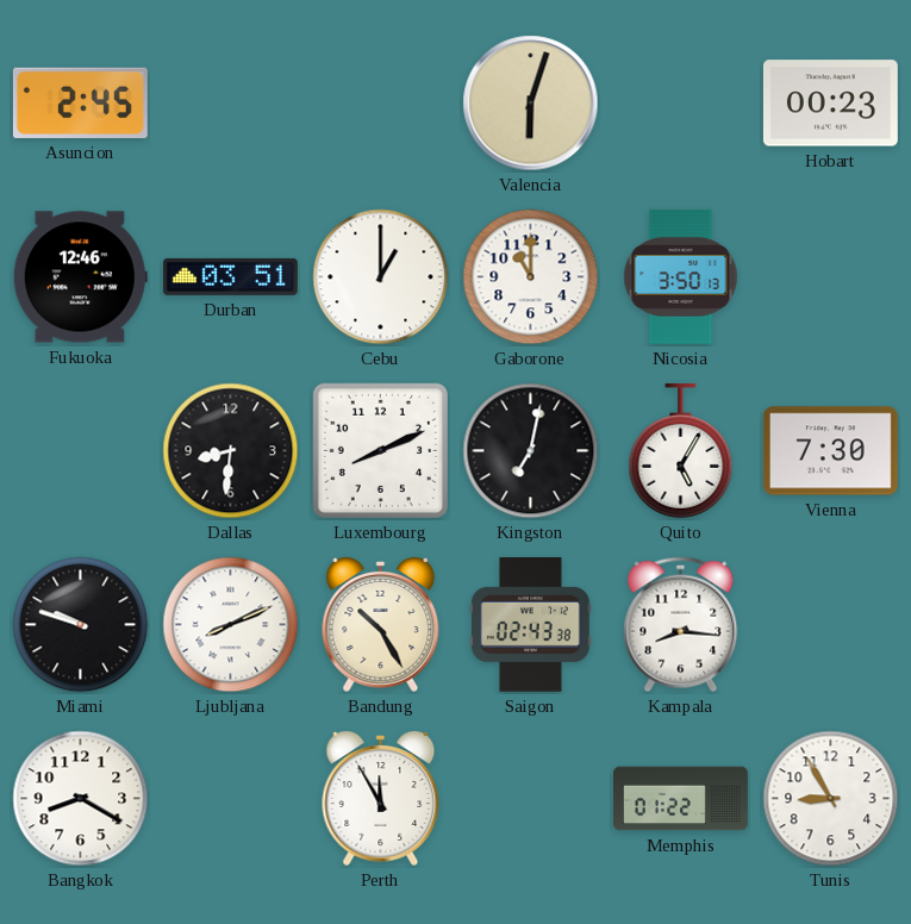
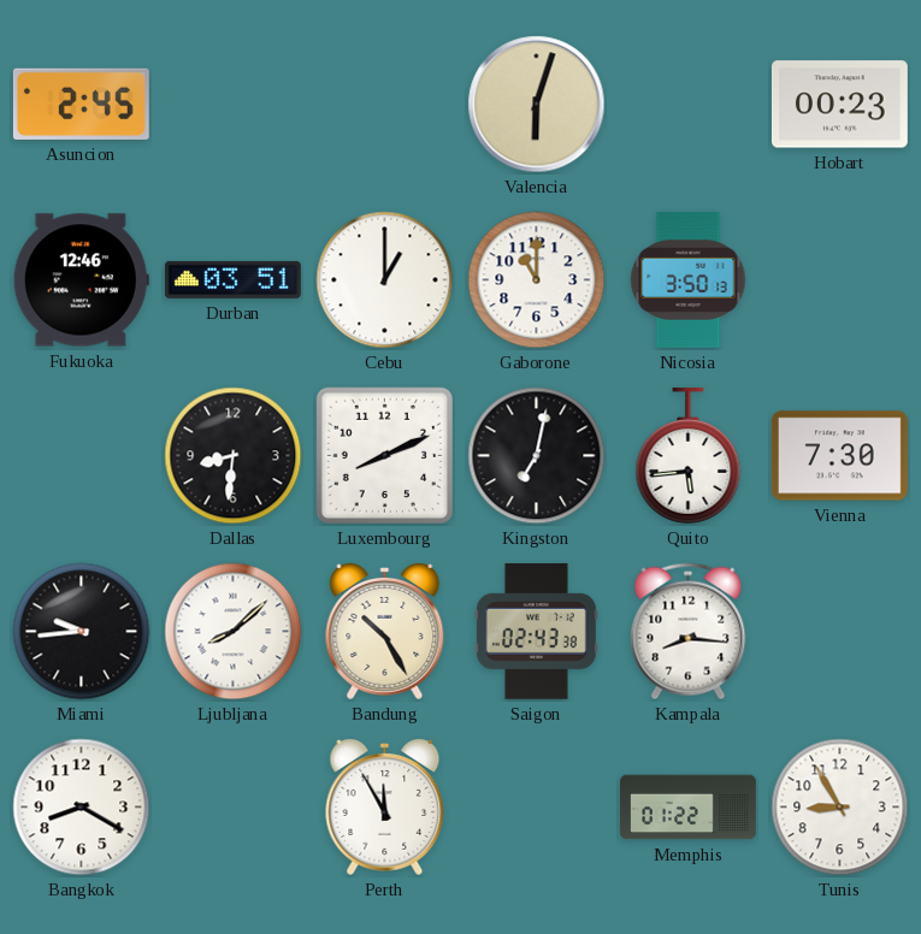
Quito: 5:05 -> 5:44
Miami: 9:48 -> 9:44
Ljubljana: 8:11 -> 8:08
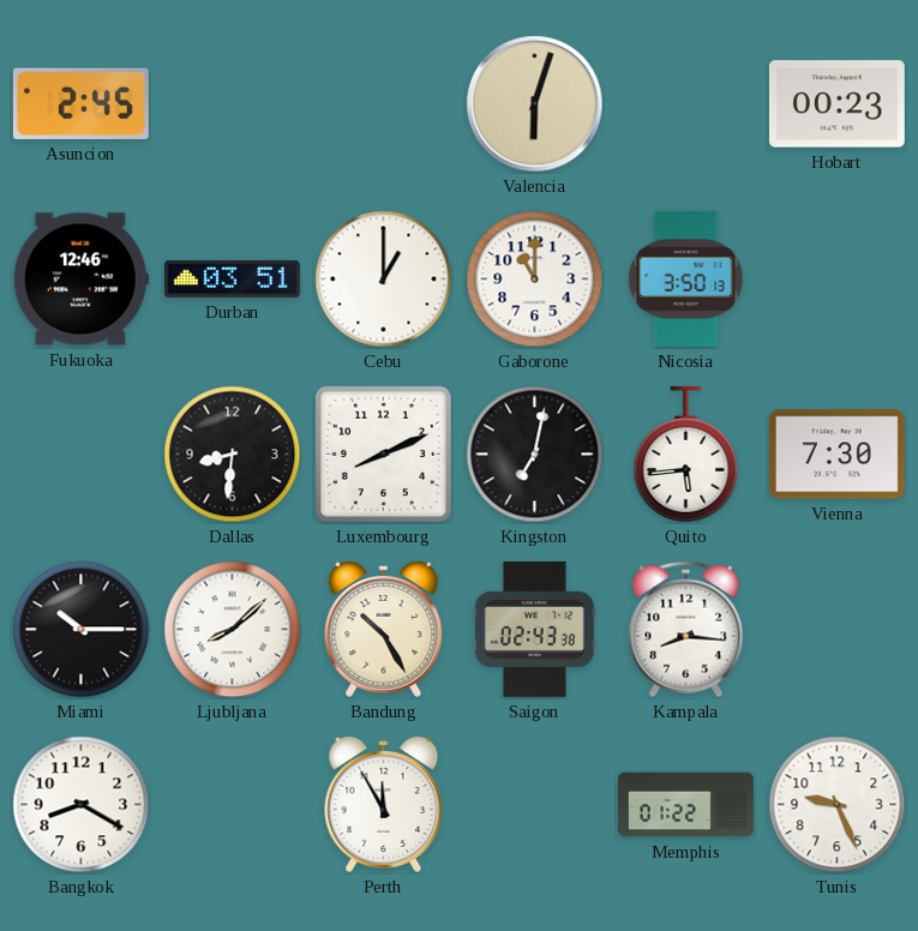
Miami: 9:44 -> 10:15
Tunis: 8:55 -> 9:26
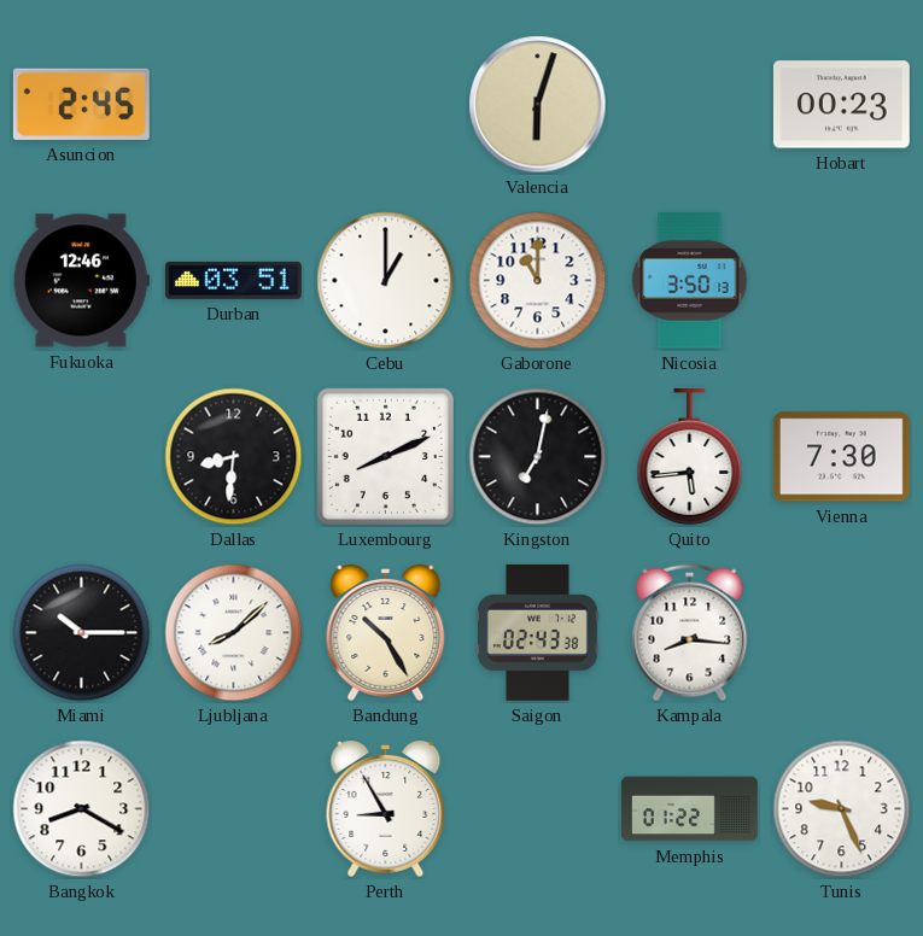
Perth: 11:55 -> 8:55
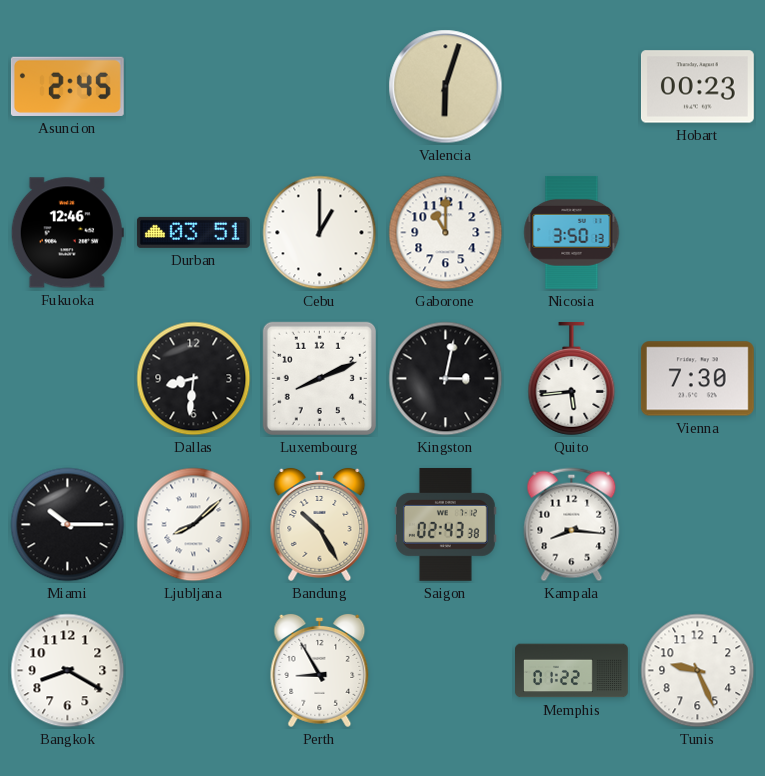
Kingston: 7:02 -> 3:02
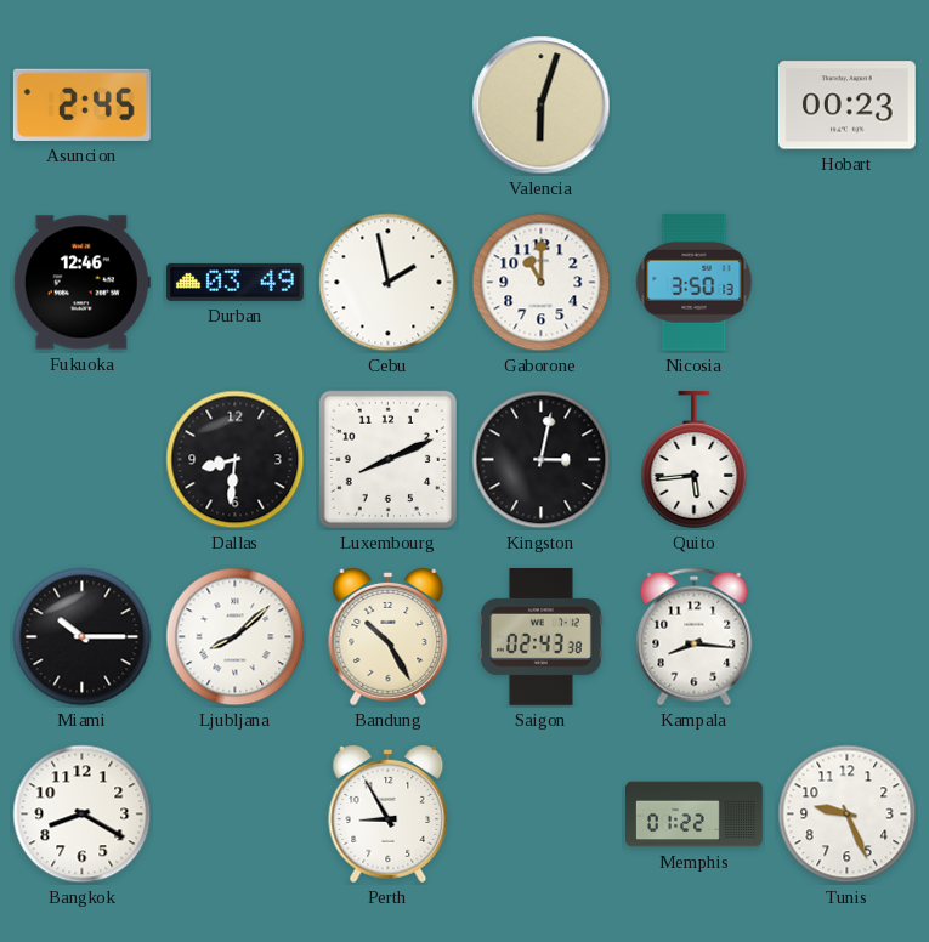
Durban: 03:51 -> 03:49
Cebu: 1:00 -> 1:58
Vienna: 7:30 -> none
